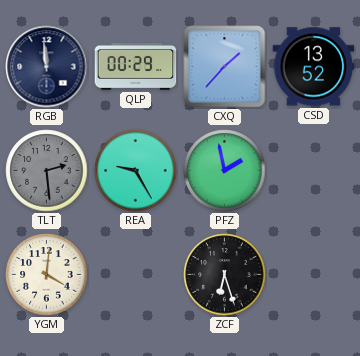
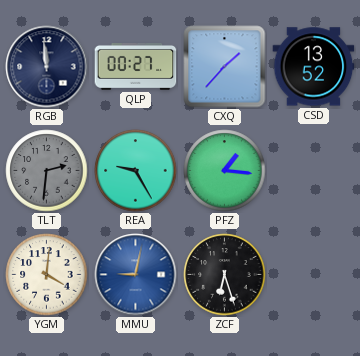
QLP: 00:29 -> 00:27
TLT: 2:29 -> 2:31
PFZ: 1:58 -> 1:16
MMU: none -> 9:02
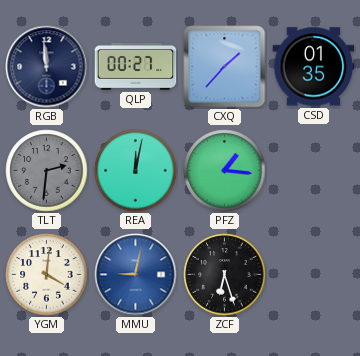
CSD: 13:52 -> 01:35
REA: 9:25 -> 12:02
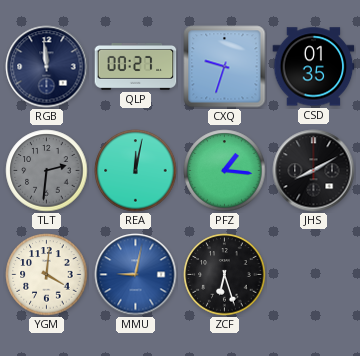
CXQ: 1:37 -> 9:33
JHS: none -> 8:10
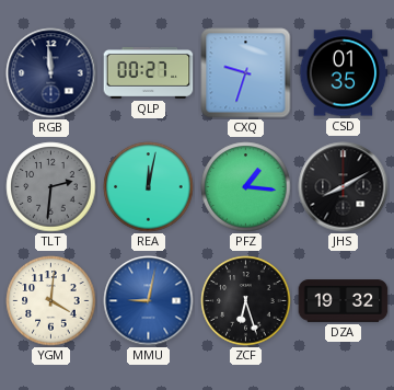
DZA: none -> 19:32
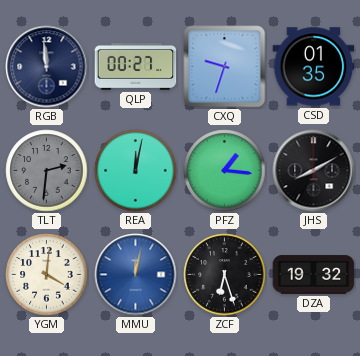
MMU: 9:02 -> 12:02
